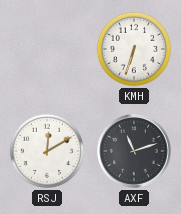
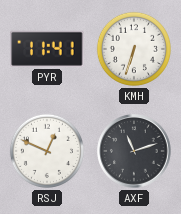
PYR: none -> 11:41
RSJ: 12:10 -> 12:49
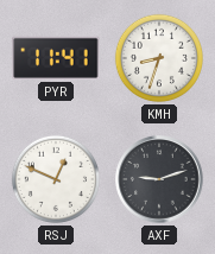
KMH: 6:33 -> 8:33
AXF: 11:12 -> 9:12
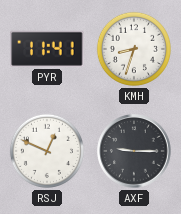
AXF: 9:12 -> 9:15
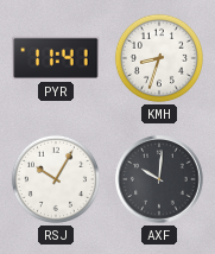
RSJ: 12:49 -> 10:05
AXF: 9:15 -> 10:01
